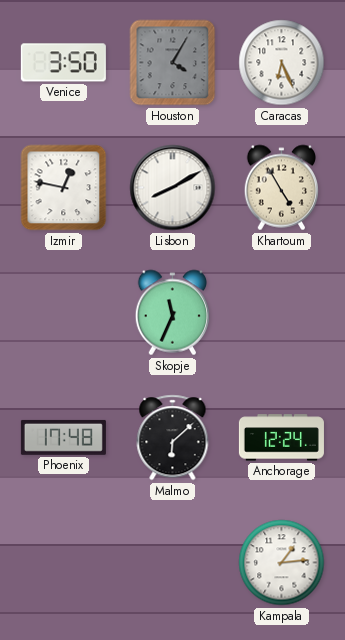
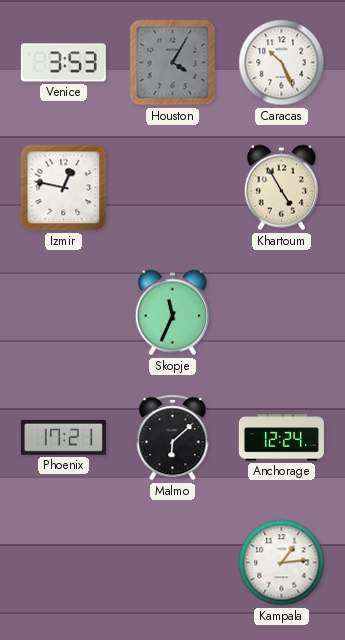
Venice: 3:50 -> 3:53
Caracas: 6:26 -> 10:26
Lisbon: 8:10 -> none
Phoenix: 17:48 -> 17:21
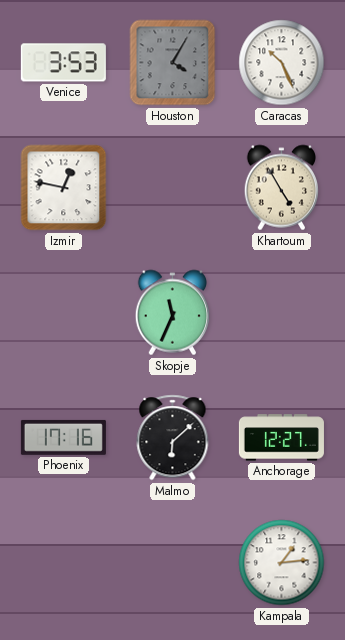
Phoenix: 17:21 -> 17:16
Anchorage: 12:24 -> 12:27
